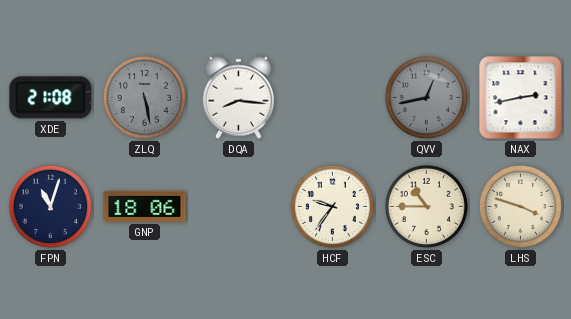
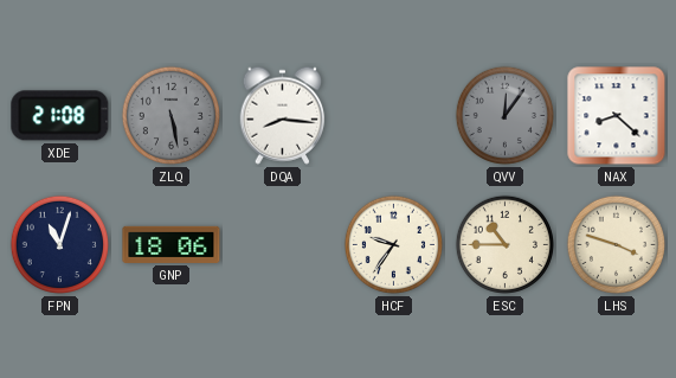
QVV: 12:43 -> 12:06
NAX: 2:43 -> 8:22
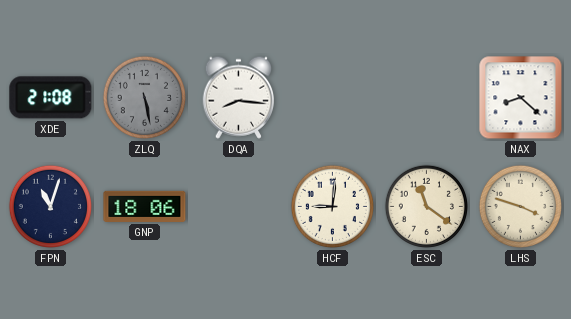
QVV: 12:06 -> none
HCF: 9:36 -> 9:01
ESC: 10:45 -> 11:21
